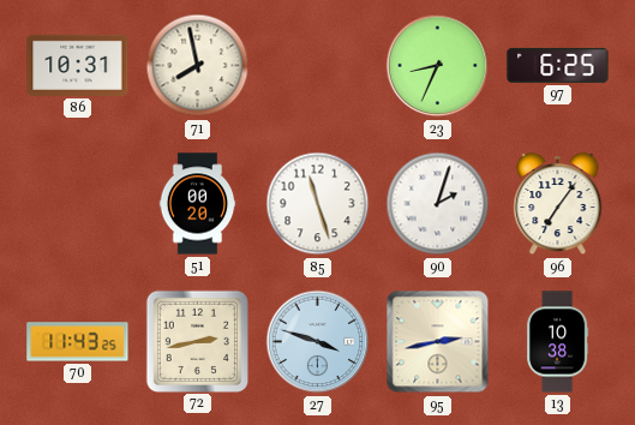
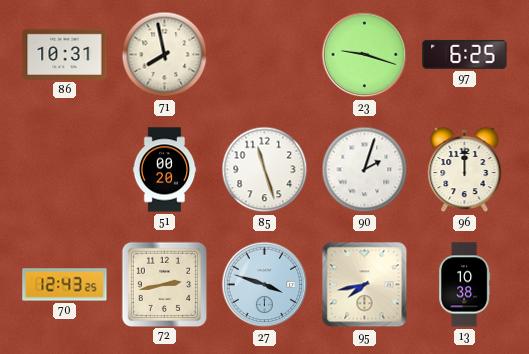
23: 8:34 -> 9:18
96: 7:06 -> 12:00
70: 11:43 -> 12:43
95: 2:43 -> 7:43
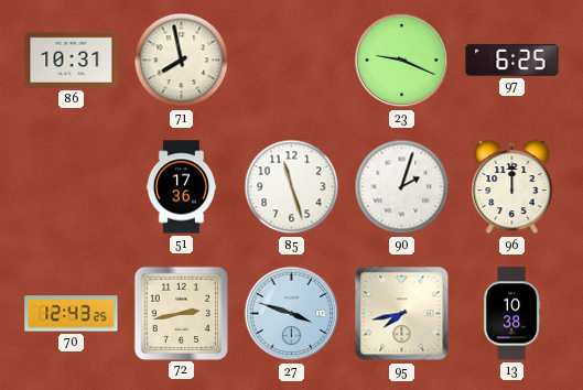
23: 9:18 -> 9:19
51: 00:20 -> 17:36
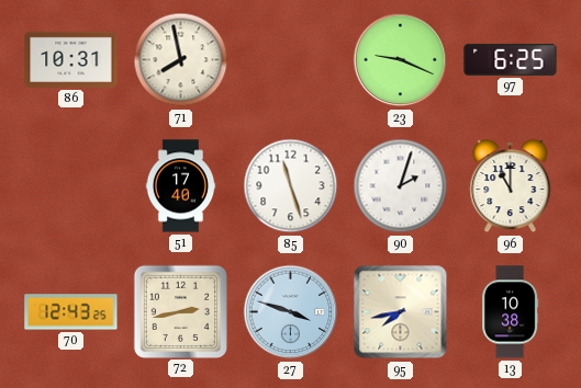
51: 17:36 -> 17:40
96: 12:00 -> 11:00
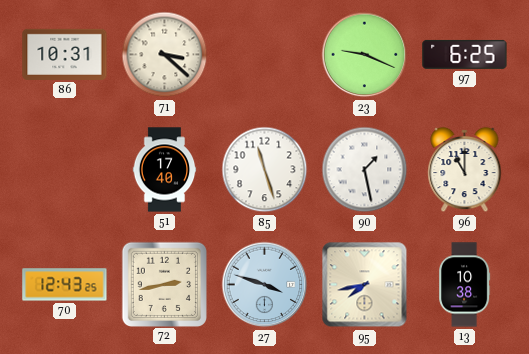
71: 7:58 -> 3:22
90: 2:03 -> 1:28
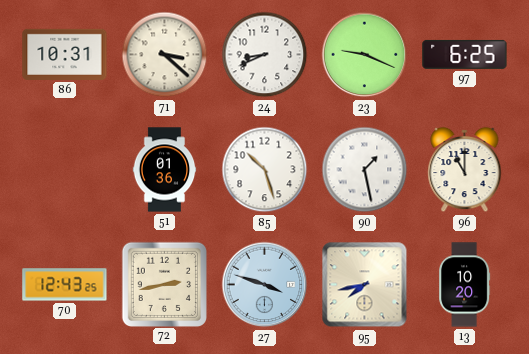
24: none -> 8:41
51: 17:40 -> 01:36
85: 11:27 -> 10:27
13: 10:38 -> 10:20
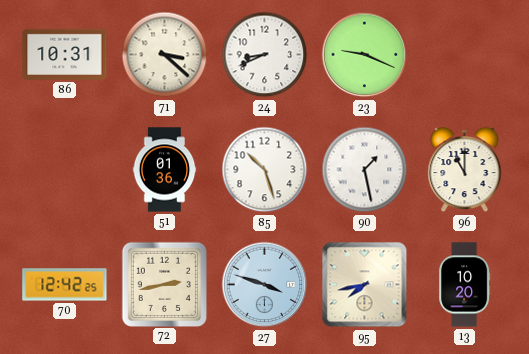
97: 6:25 -> none
70: 12:43 -> 12:42
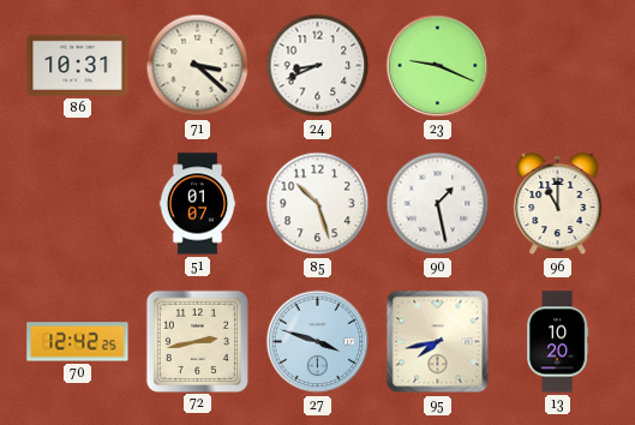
51: 01:36 -> 01:07
